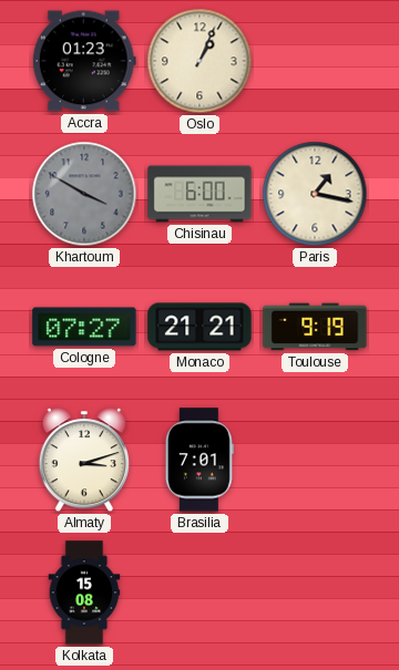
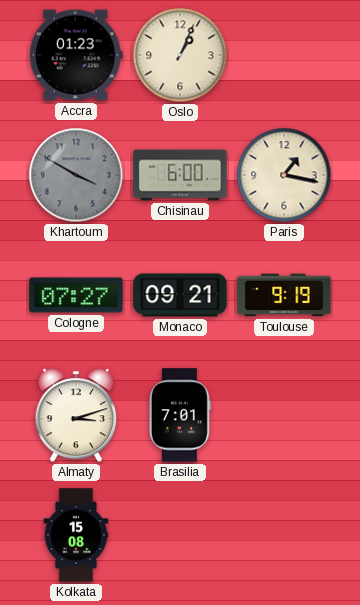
Monaco: 21:21 -> 09:21
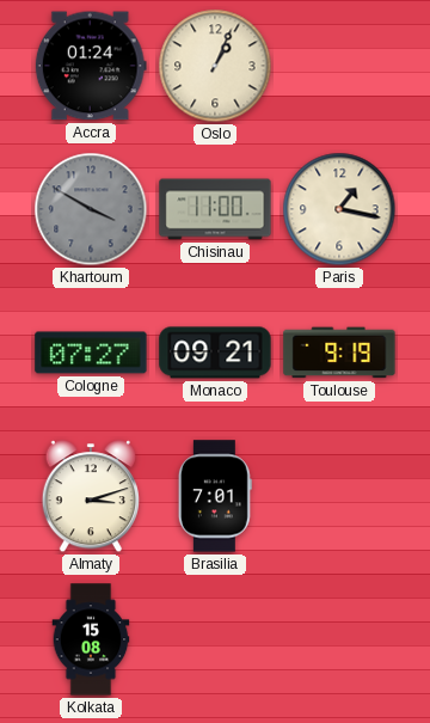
Accra: 01:23 -> 01:24
Chisinau: 6:00 -> 11:00
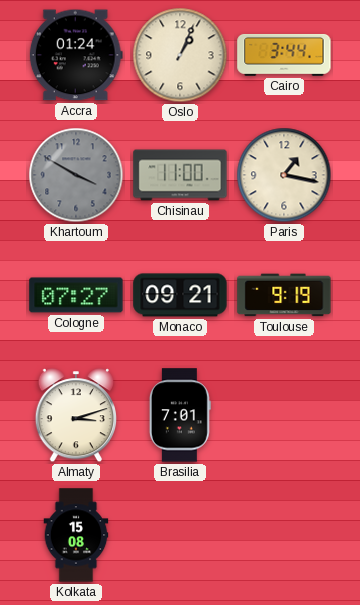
Cairo: none -> 3:44
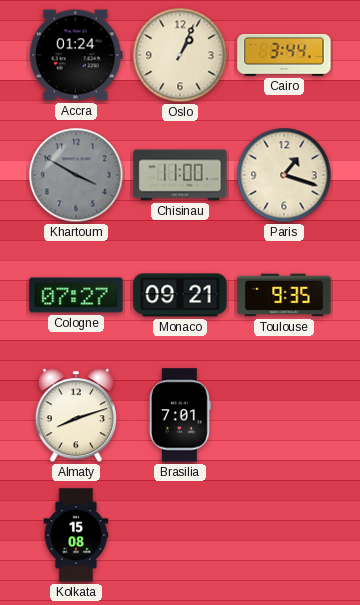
Paris: 1:17 -> 1:18
Toulouse: 9:19 -> 9:35
Almaty: 3:12 -> 8:12
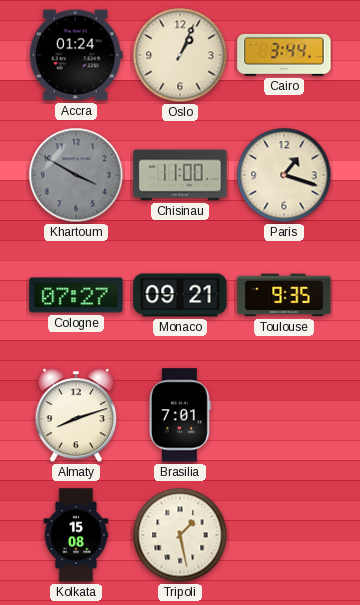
Tripoli: none -> 1:28
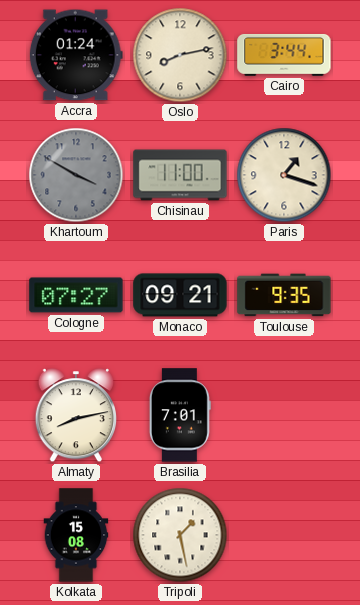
Oslo: 1:04 -> 8:13
Almaty: 8:12 -> 8:13
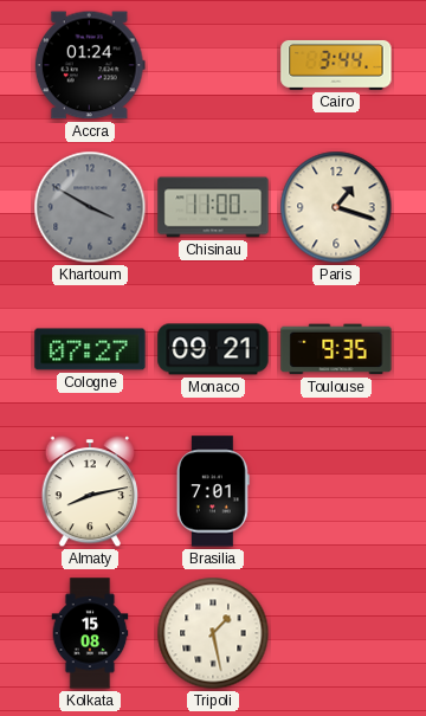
Oslo: 8:13 -> none
